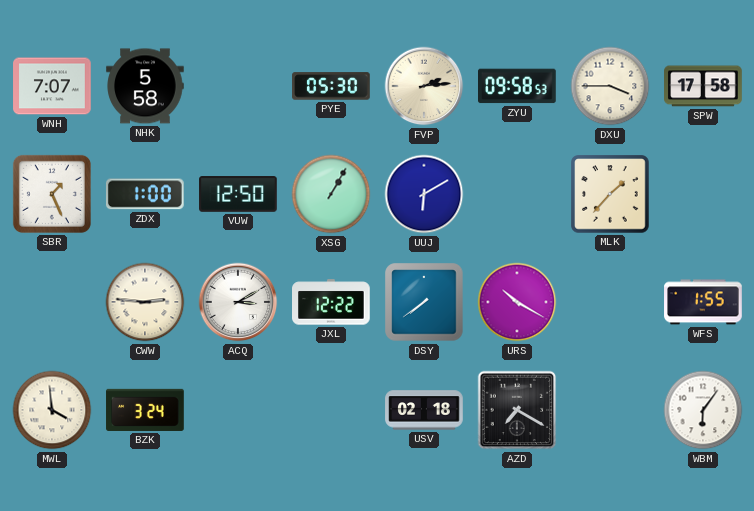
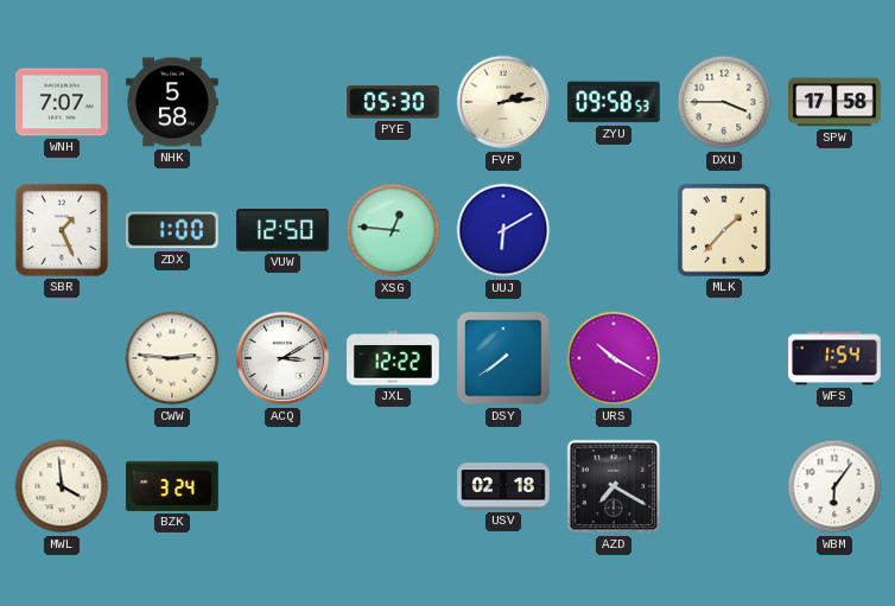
XSG: 1:05 -> 12:46
WFS: 1:55 -> 1:54
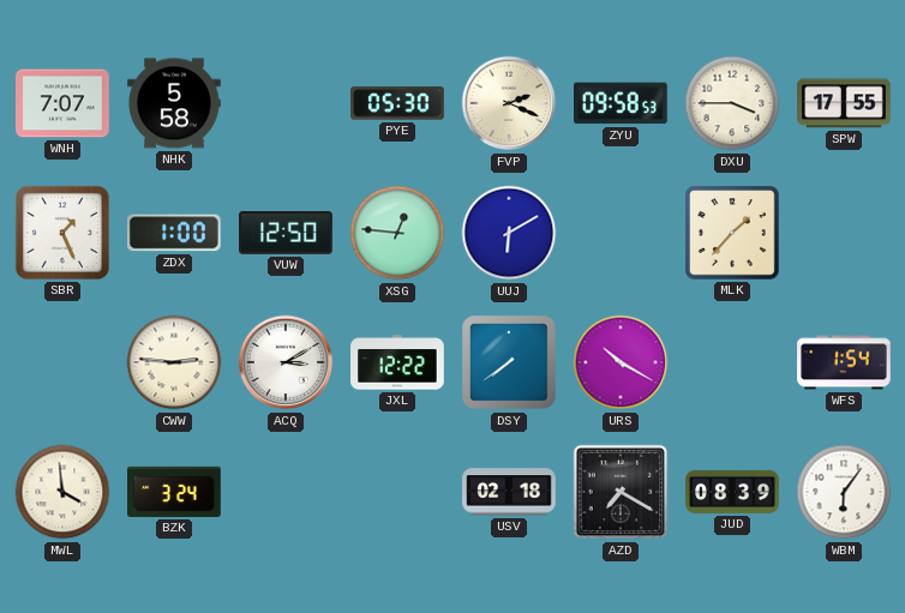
FVP: 2:14 -> 2:19
SPW: 17:58 -> 17:55
JUD: none -> 08:39
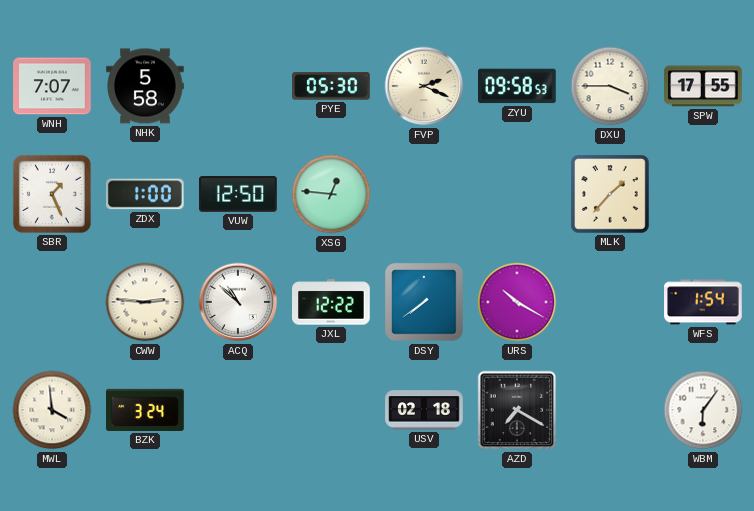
UUJ: 6:10 -> none
ACQ: 3:10 -> 10:52
JUD: 08:39 -> none
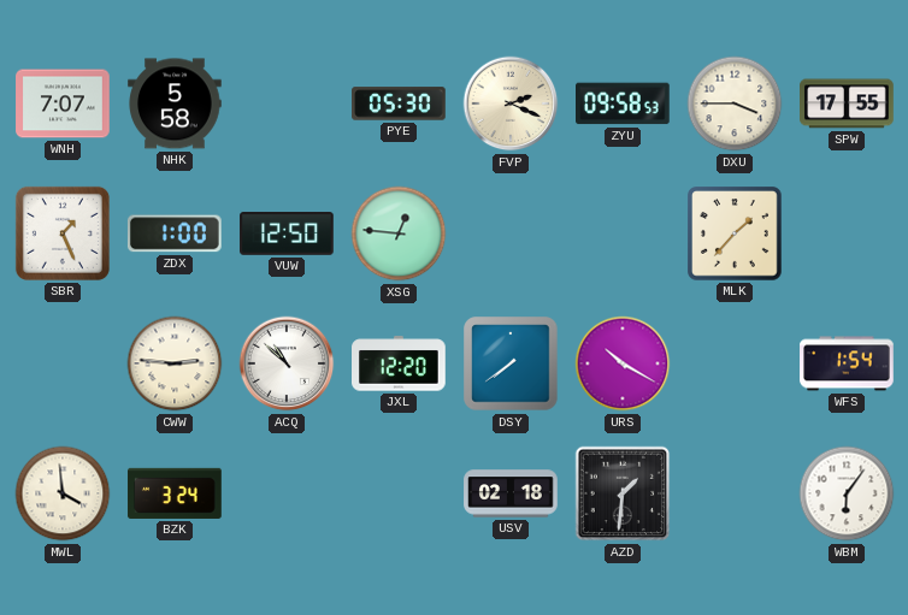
JXL: 12:22 -> 12:20
AZD: 7:20 -> 1:31
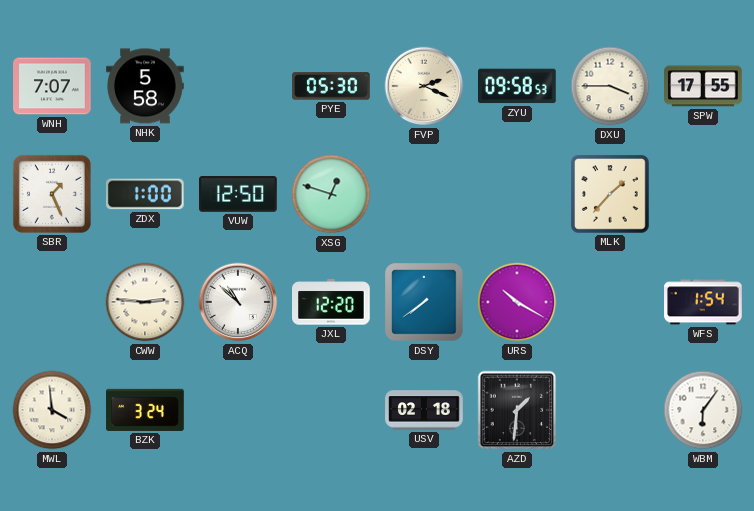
XSG: 12:46 -> 12:48
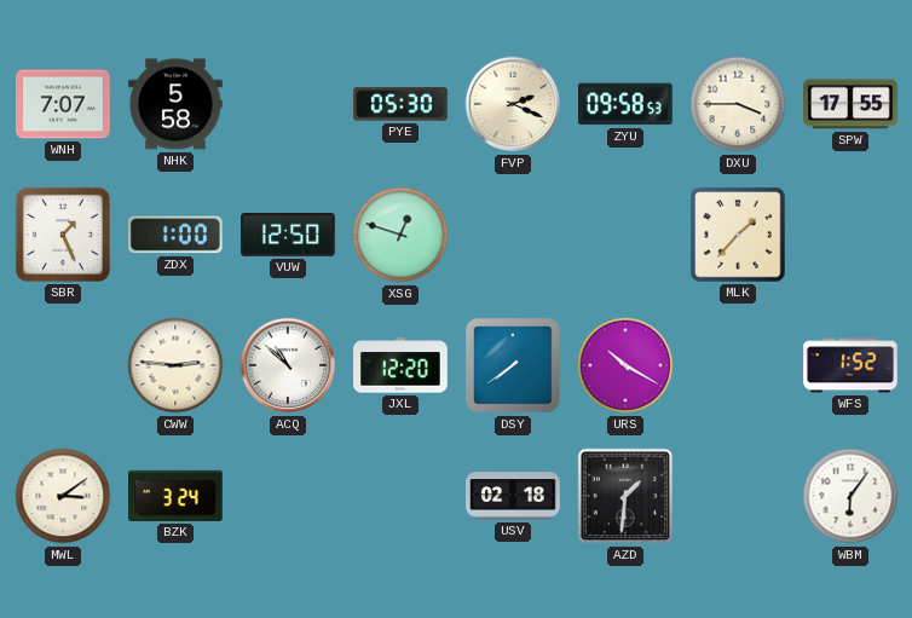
WFS: 1:54 -> 1:52
MWL: 3:59 -> 3:09
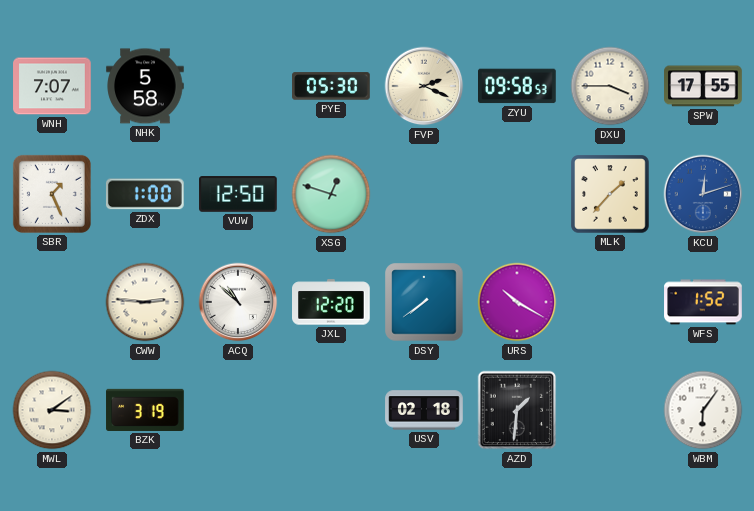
KCU: none -> 12:12
BZK: 3:24 -> 3:19
